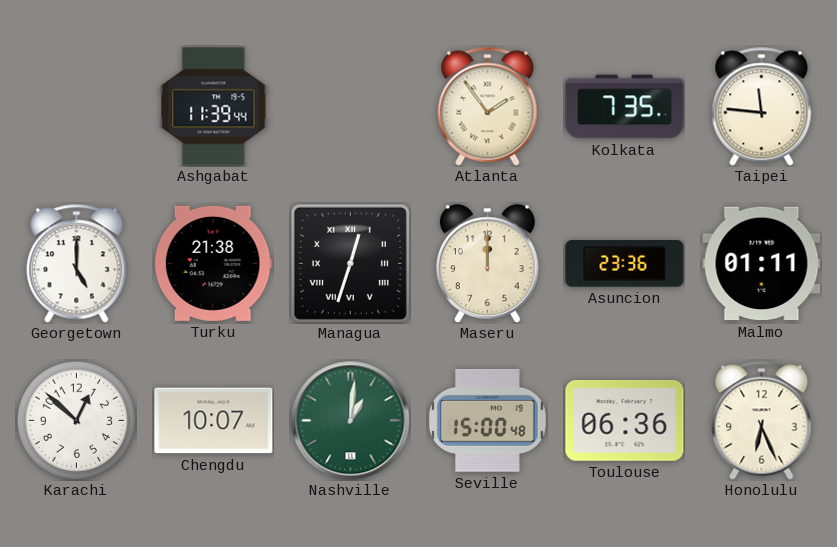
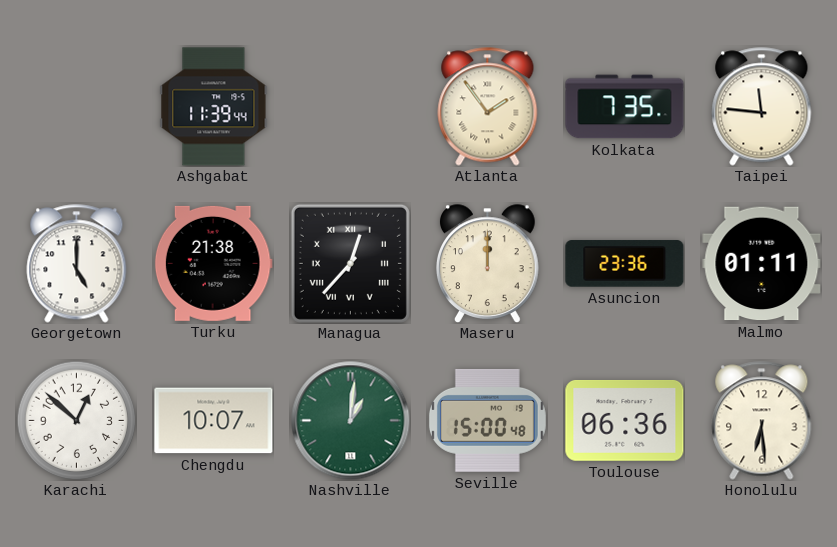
Managua: 12:33 -> 12:37
Honolulu: 6:26 -> 6:29
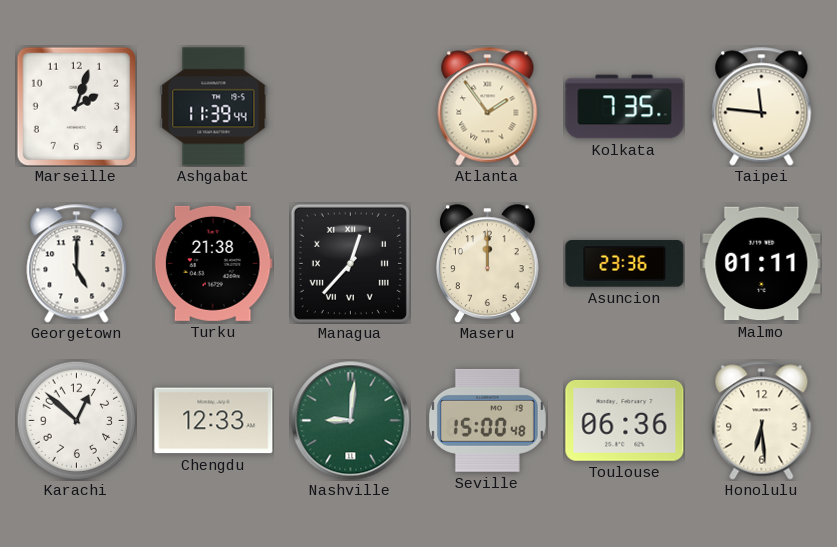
Marseille: none -> 2:03
Chengdu: 10:07 -> 12:33
Nashville: 1:01 -> 9:01
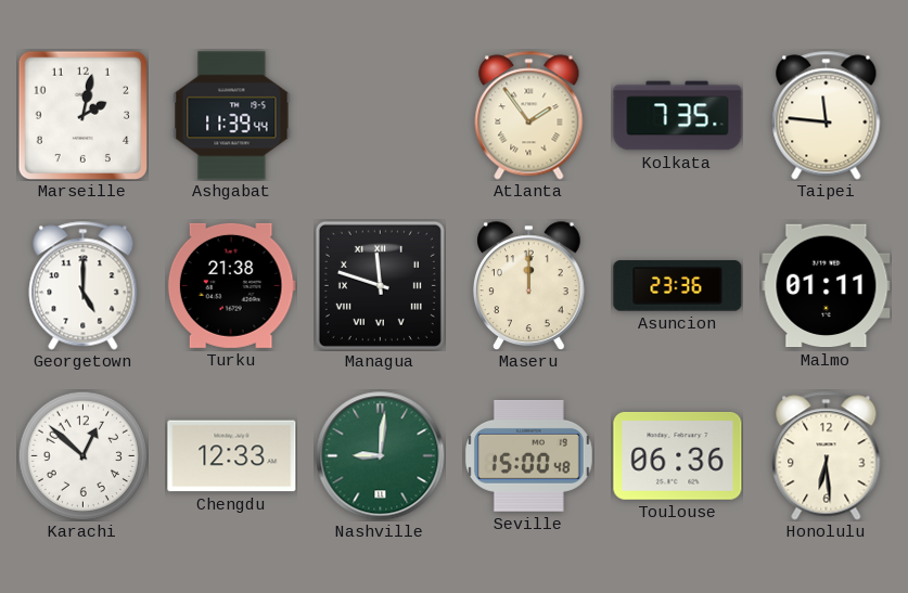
Marseille: 2:03 -> 2:02
Managua: 12:37 -> 11:48
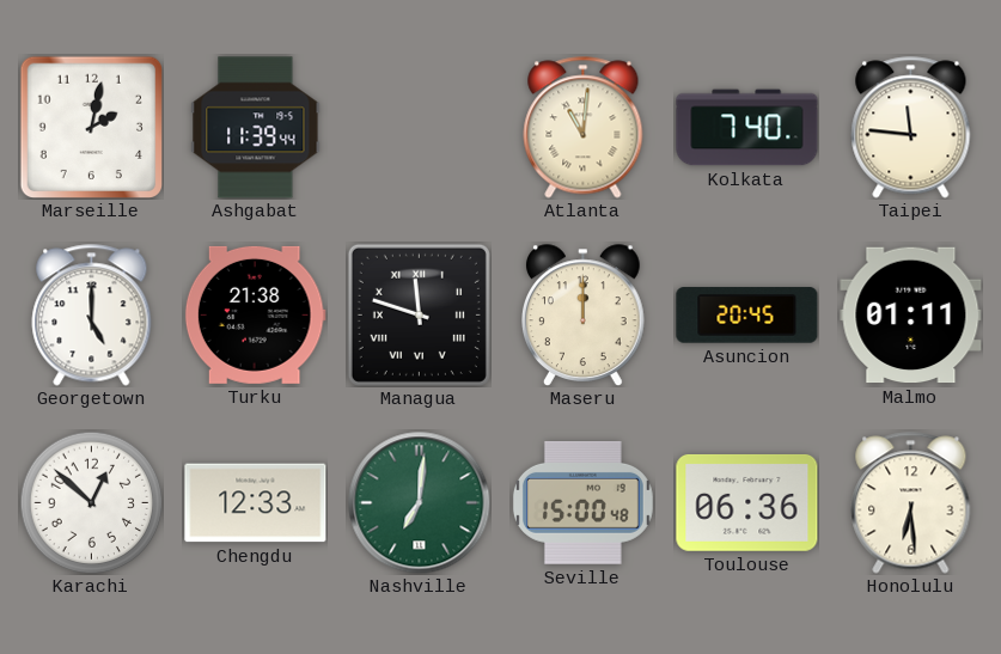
Atlanta: 1:54 -> 11:01
Kolkata: 7:35 -> 7:40
Asuncion: 23:36 -> 20:45
Nashville: 9:01 -> 7:01
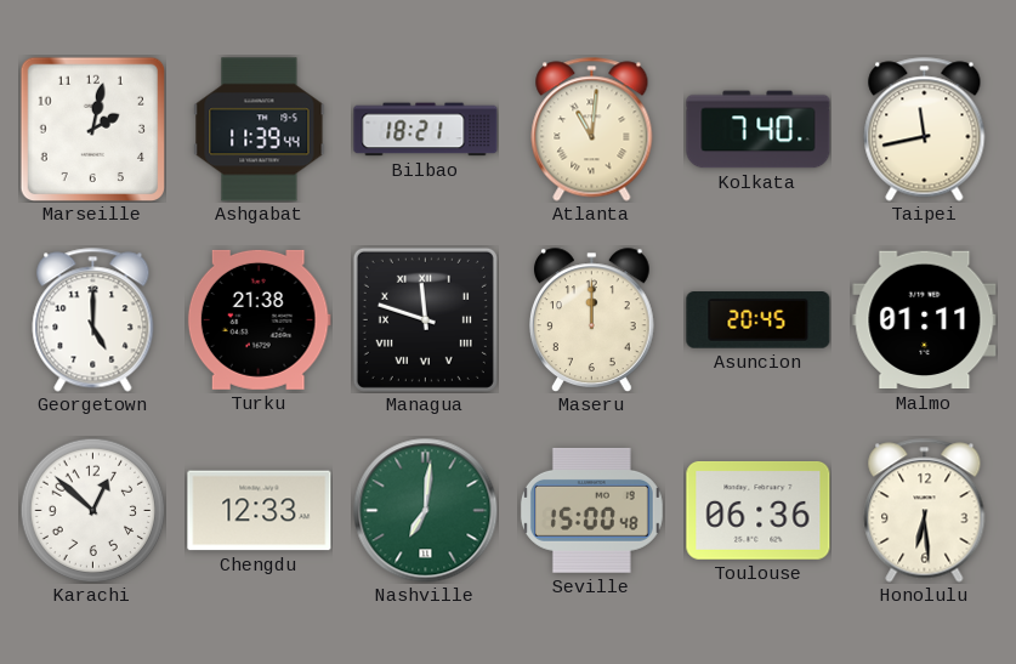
Bilbao: none -> 18:21
Taipei: 11:46 -> 11:43
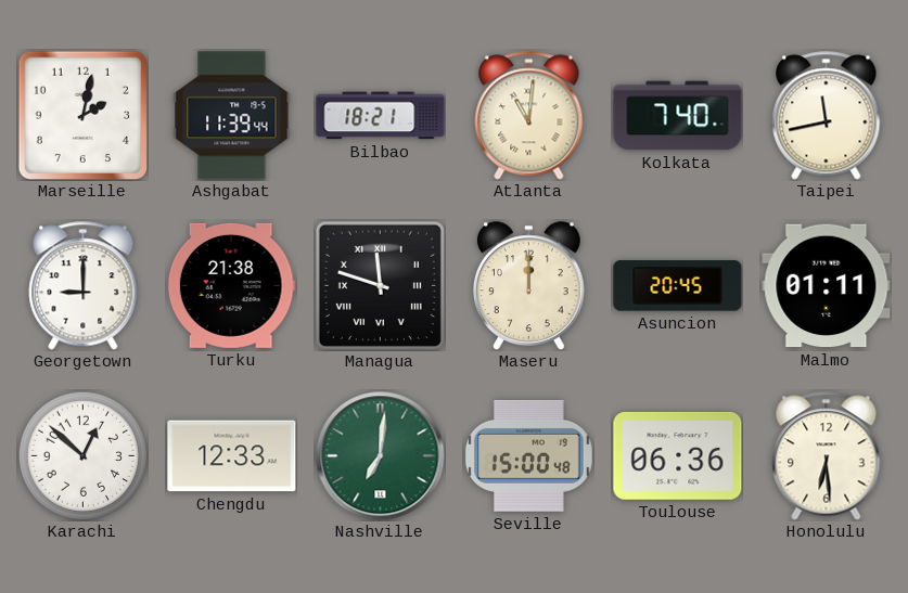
Georgetown: 5:00 -> 9:00
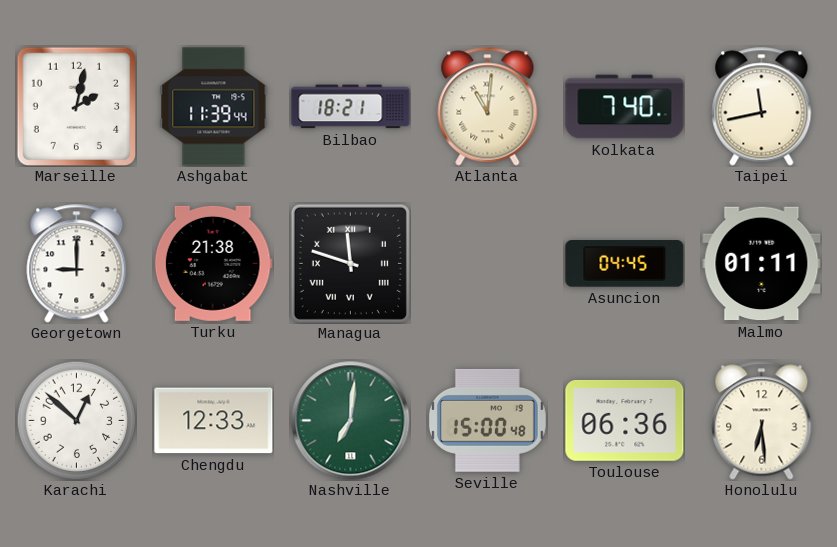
Maseru: 12:00 -> none
Asuncion: 20:45 -> 04:45
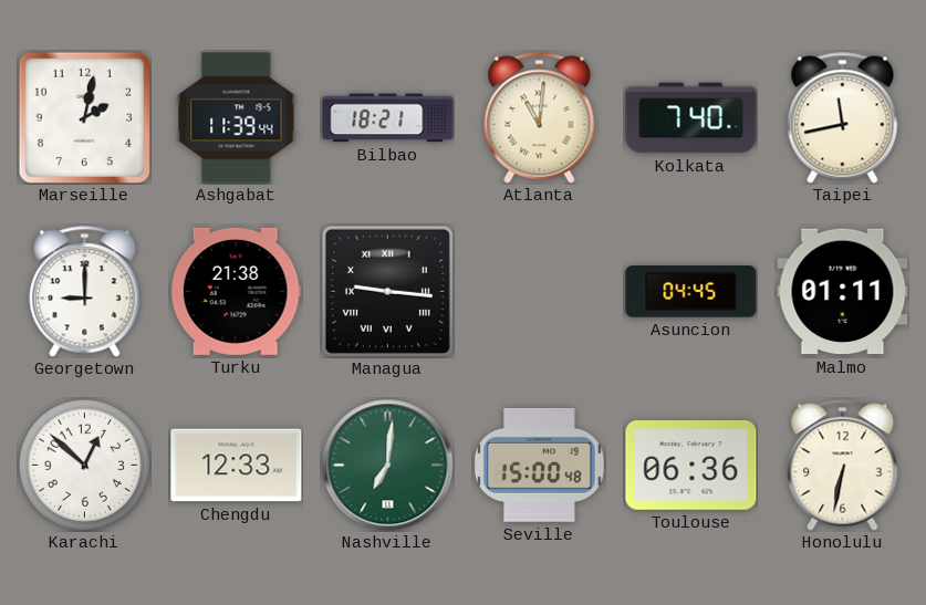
Managua: 11:48 -> 9:16
Honolulu: 6:29 -> 6:32
